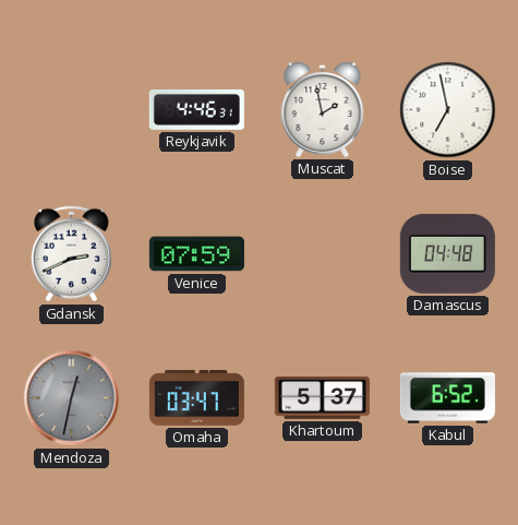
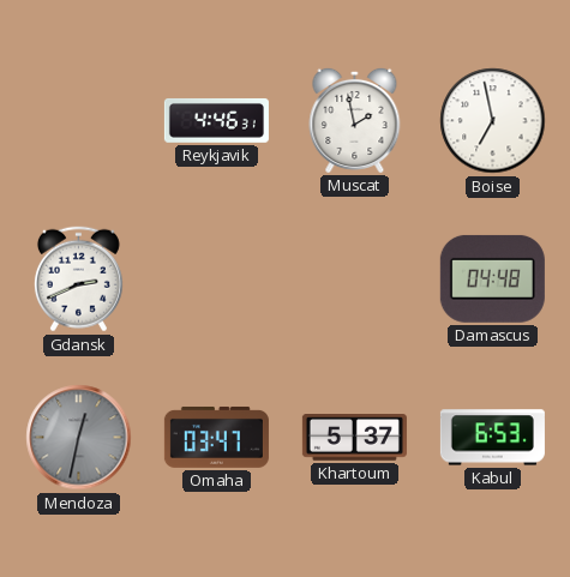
Venice: 07:59 -> none
Kabul: 6:52 -> 6:53
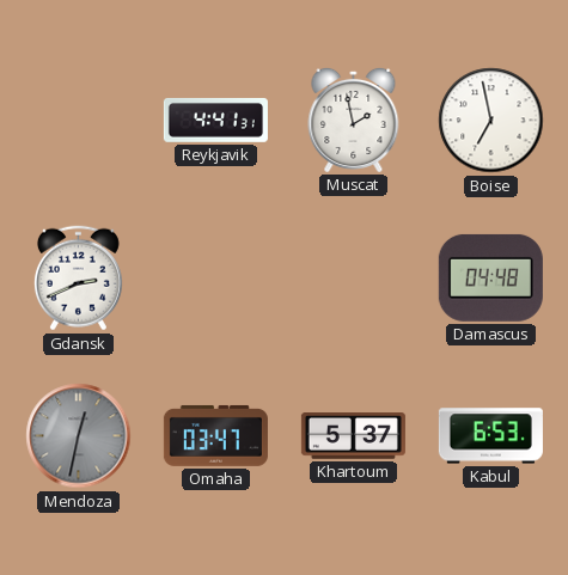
Reykjavik: 4:46 -> 4:41
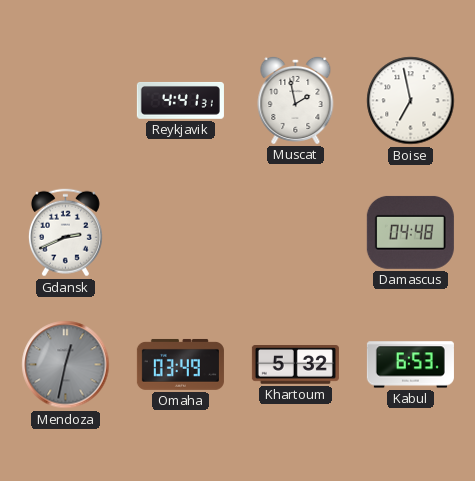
Omaha: 03:47 -> 03:49
Khartoum: 5:37 -> 5:32
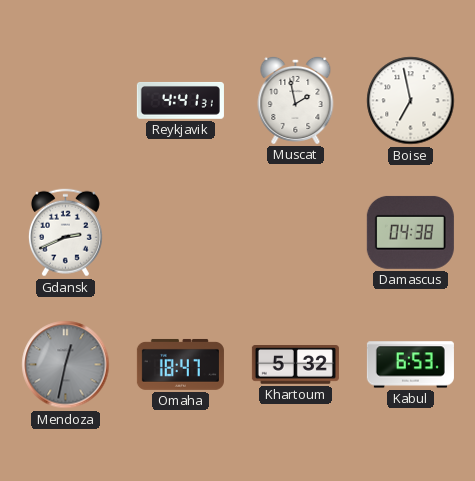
Damascus: 04:48 -> 04:38
Omaha: 03:49 -> 18:47
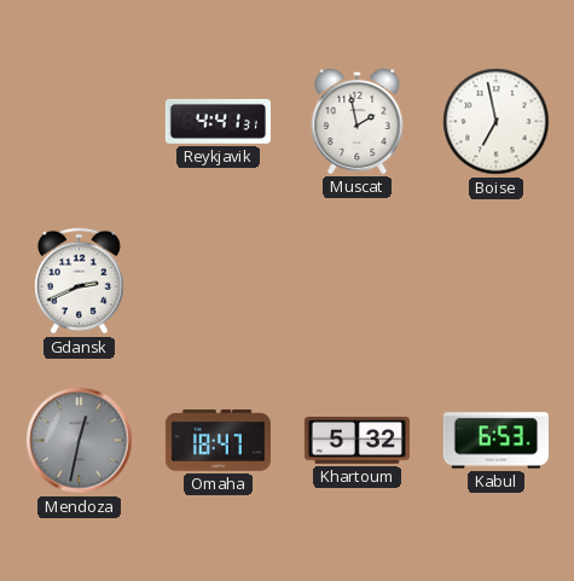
Damascus: 04:38 -> none
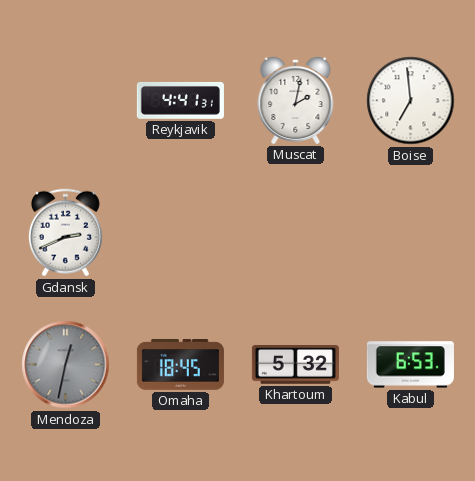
Muscat: 1:58 -> 2:02
Boise: 6:58 -> 6:59
Omaha: 18:47 -> 18:45
